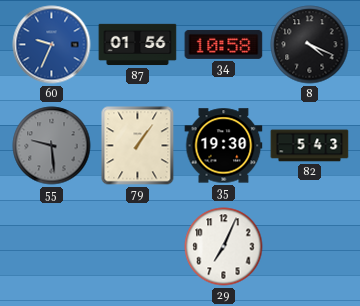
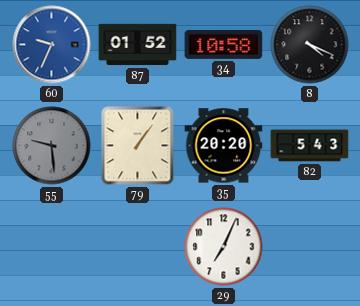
87: 01:56 -> 01:52
35: 19:30 -> 20:20
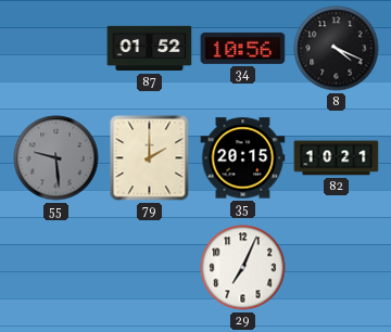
60: 9:34 -> none
34: 10:58 -> 10:56
79: 1:06 -> 2:00
35: 20:20 -> 20:15
82: 5:43 -> 10:21
